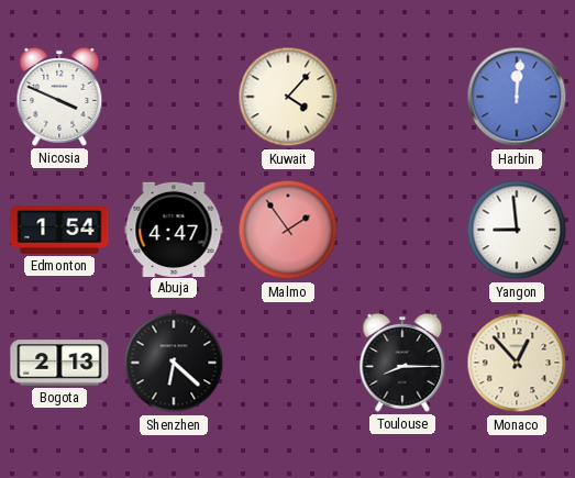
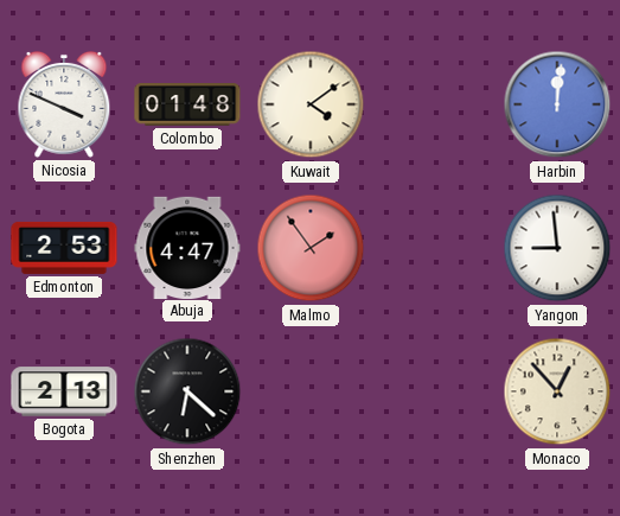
Colombo: none -> 01:48
Kuwait: 4:07 -> 4:09
Edmonton: 1:54 -> 2:53
Toulouse: 8:15 -> none
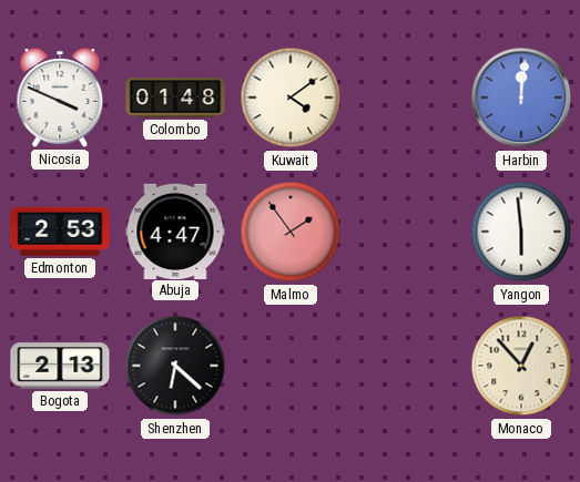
Yangon: 8:59 -> 5:59
